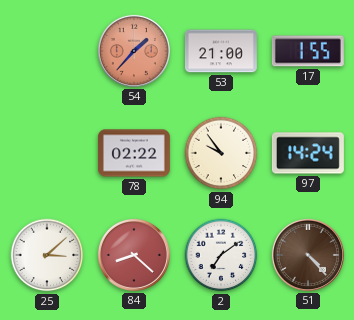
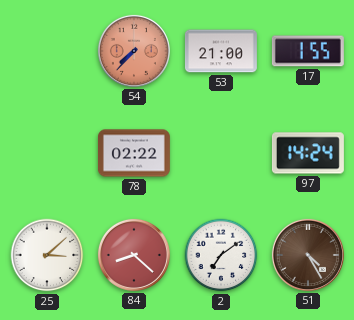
54: 1:37 -> 7:37
94: 9:54 -> none
51: 4:23 -> 4:25
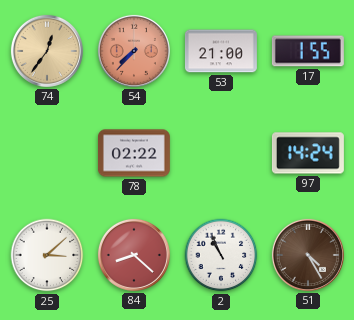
74: none -> 12:36
2: 7:09 -> 10:56
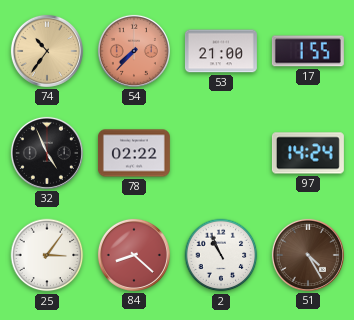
74: 12:36 -> 10:36
32: none -> 4:56
25: 3:08 -> 3:06
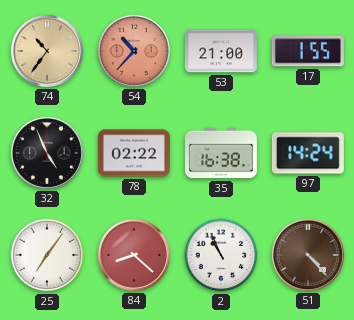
54: 7:37 -> 10:37
35: none -> 16:38
25: 3:06 -> 7:06
51: 4:25 -> 4:23
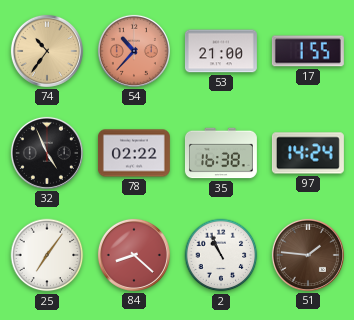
51: 4:23 -> 1:46
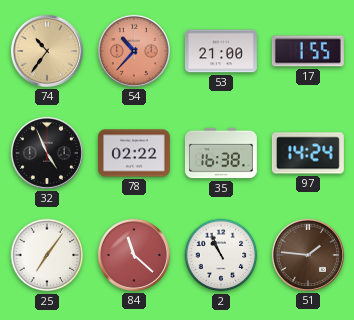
84: 8:22 -> 11:22
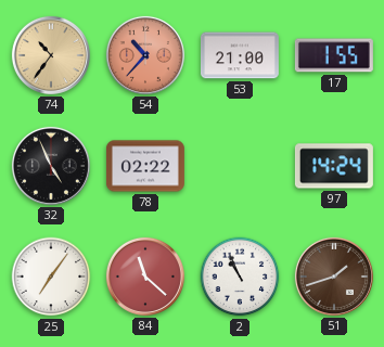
35: 16:38 -> none
51: 1:46 -> 1:42
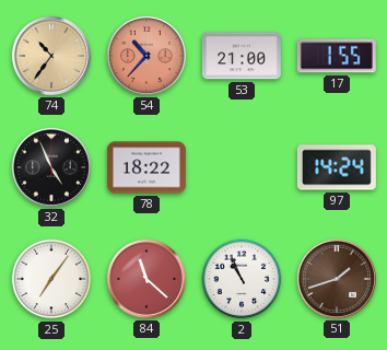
78: 02:22 -> 18:22
